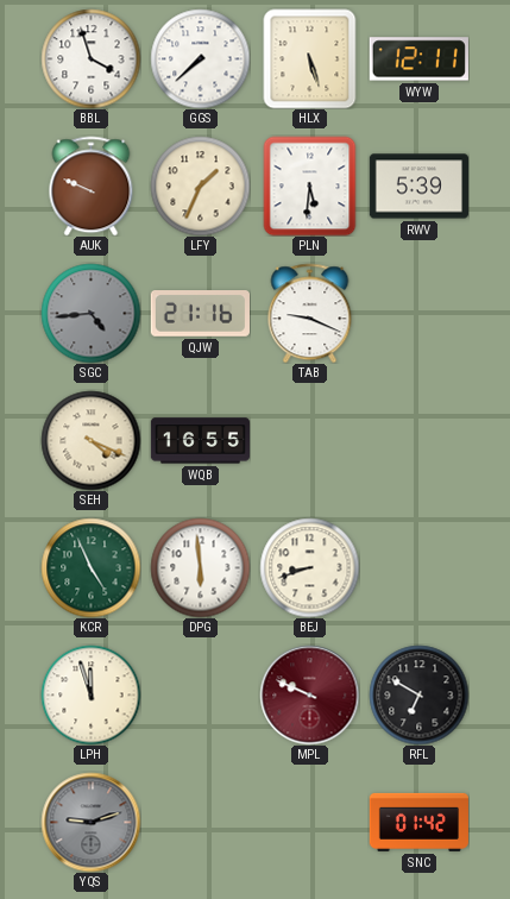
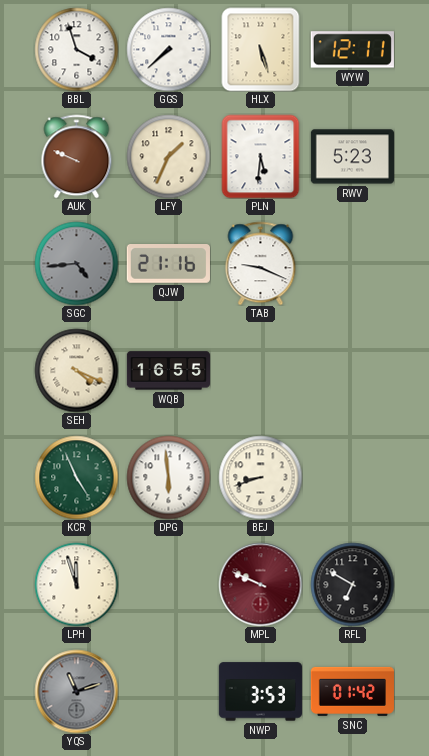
RWV: 5:39 -> 5:23
YQS: 9:12 -> 11:12
NWP: none -> 3:53
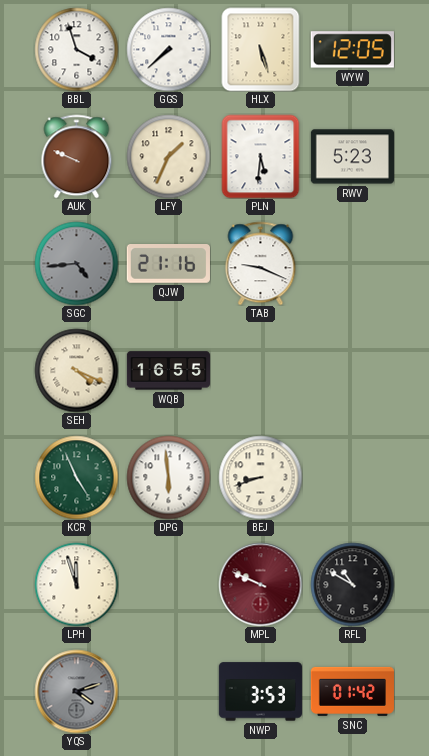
WYW: 12:11 -> 12:05
RFL: 6:50 -> 10:50
YQS: 11:12 -> 4:12
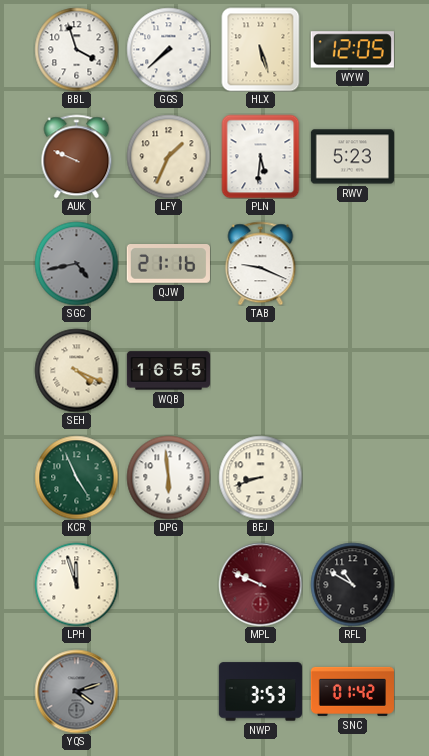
SGC: 4:44 -> 4:43
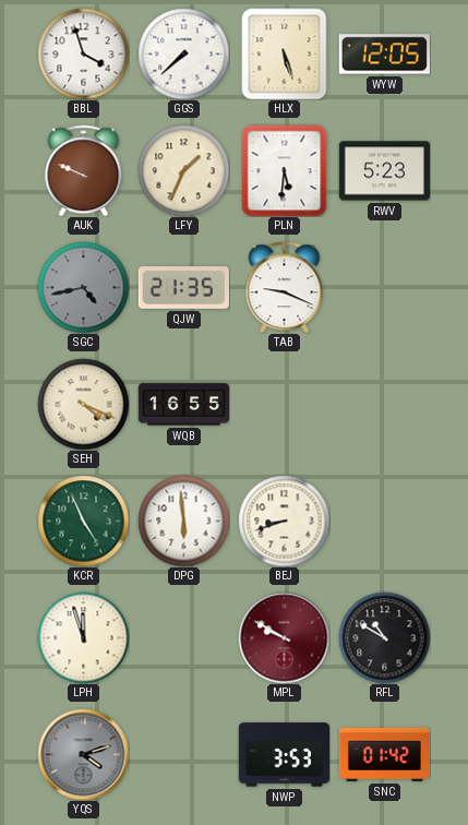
QJW: 21:16 -> 21:35
MPL: 9:49 -> 9:50
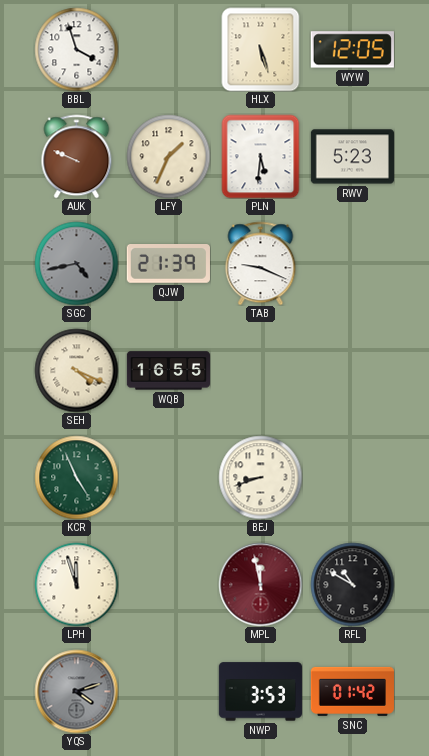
GGS: 7:38 -> none
QJW: 21:35 -> 21:39
DPG: 5:59 -> none
MPL: 9:50 -> 11:58
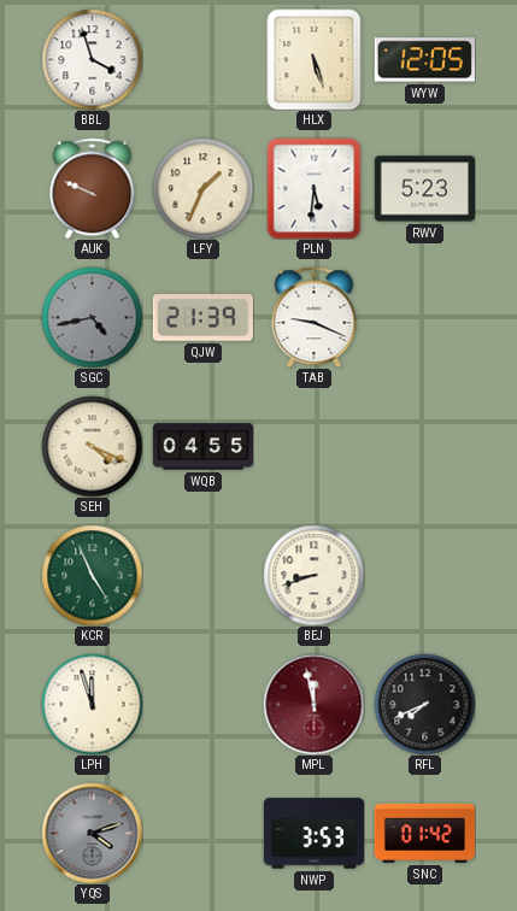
WQB: 16:55 -> 04:55
RFL: 10:50 -> 7:41
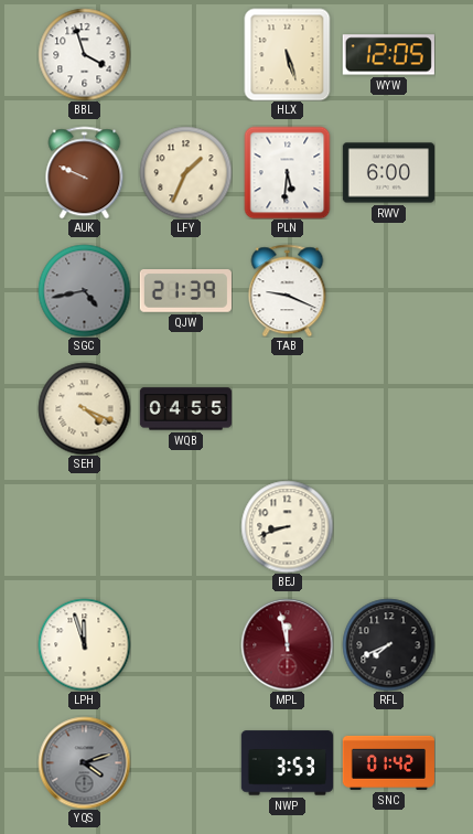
RWV: 5:23 -> 6:00
KCR: 4:56 -> none
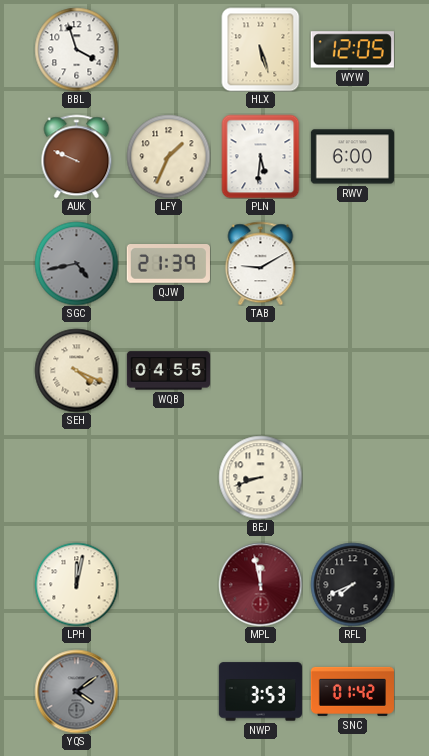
TAB: 9:19 -> 9:10
LPH: 11:57 -> 12:02
YQS: 4:12 -> 4:09
